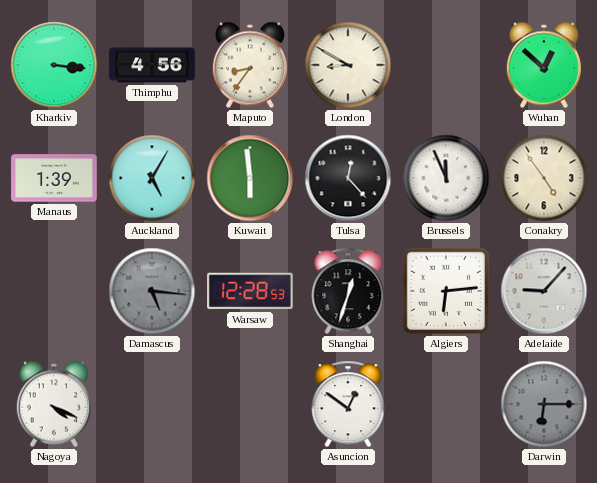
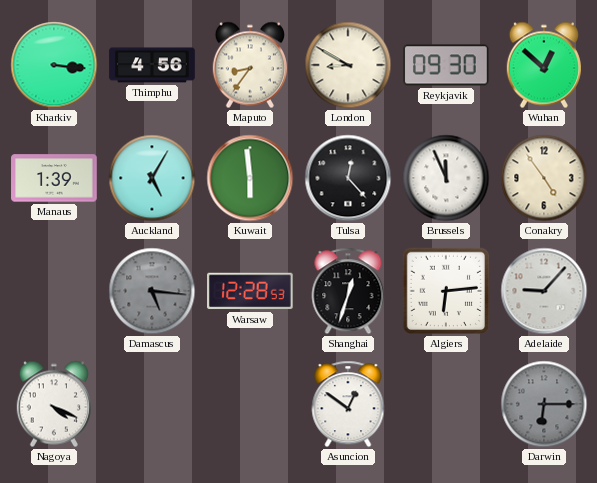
Reykjavik: none -> 09:30
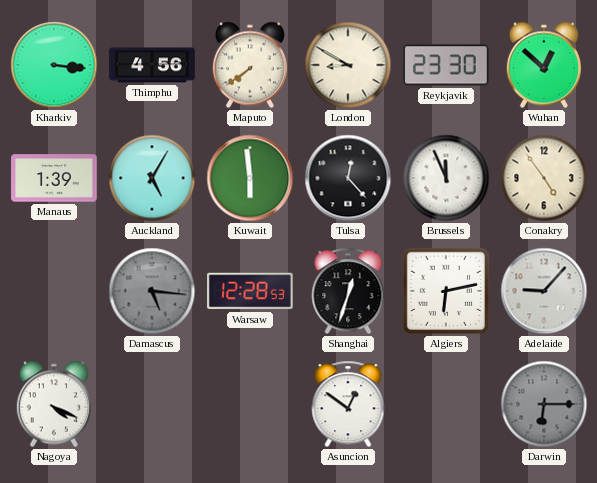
Maputo: 8:36 -> 7:39
Reykjavik: 09:30 -> 23:30
Algiers: 6:14 -> 6:13
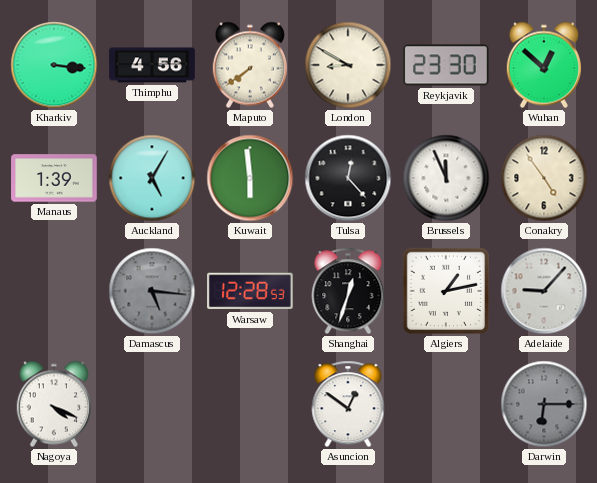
Algiers: 6:13 -> 1:13
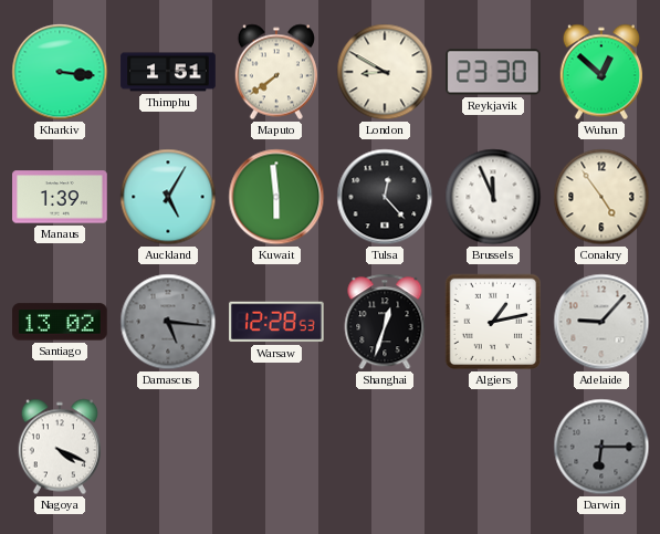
Thimphu: 4:56 -> 1:51
Santiago: none -> 13:02
Asuncion: 12:51 -> none
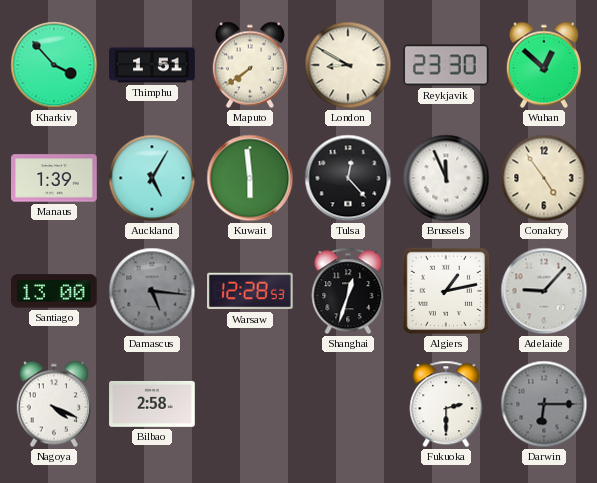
Kharkiv: 3:16 -> 3:53
Santiago: 13:02 -> 13:00
Bilbao: none -> 2:58
Fukuoka: none -> 2:30
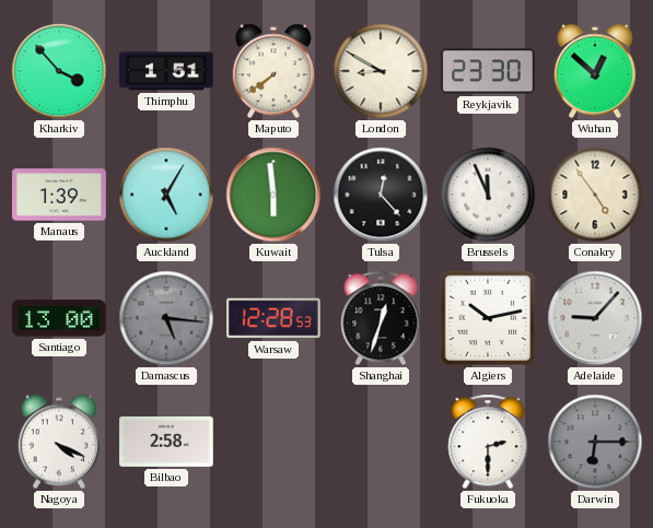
Algiers: 1:13 -> 10:13
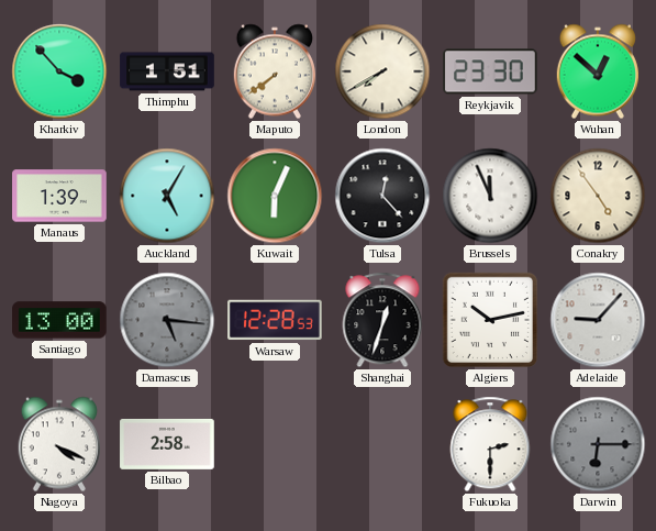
London: 8:50 -> 7:40
Kuwait: 5:59 -> 6:04
